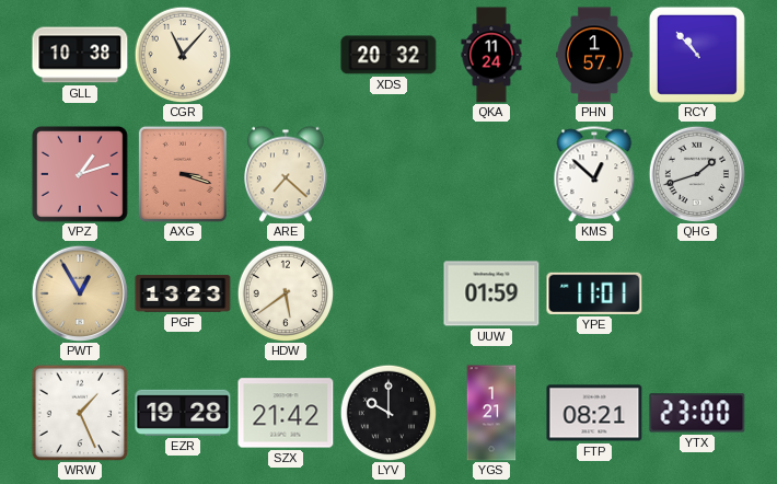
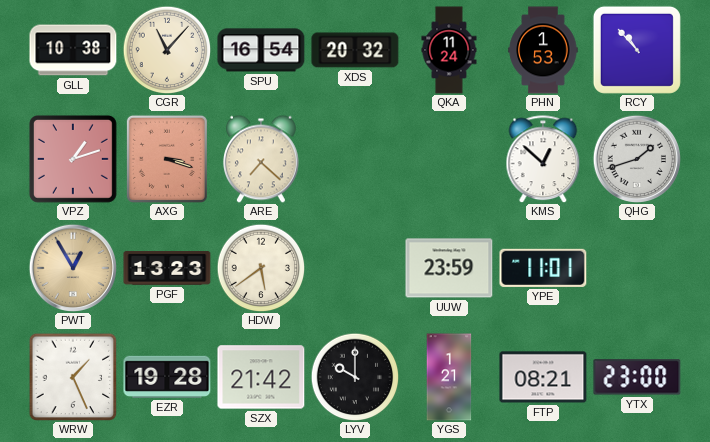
SPU: none -> 16:54
PHN: 1:57 -> 1:53
UUW: 01:59 -> 23:59
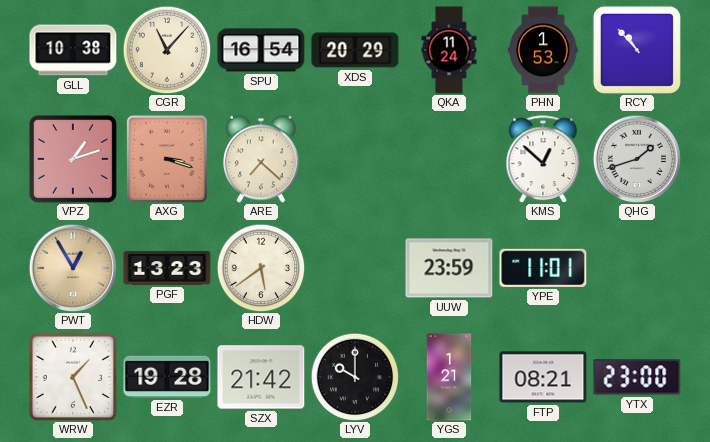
XDS: 20:32 -> 20:29
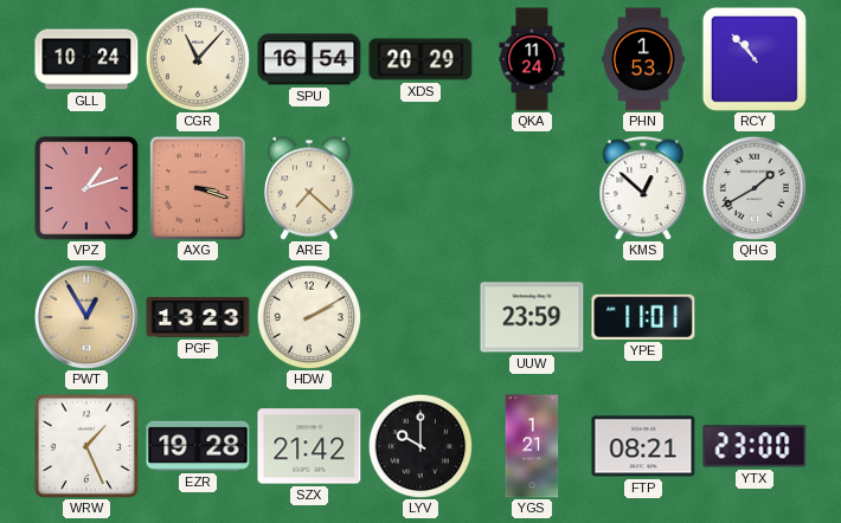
GLL: 10:38 -> 10:24
QHG: 1:42 -> 1:40
HDW: 5:39 -> 2:10
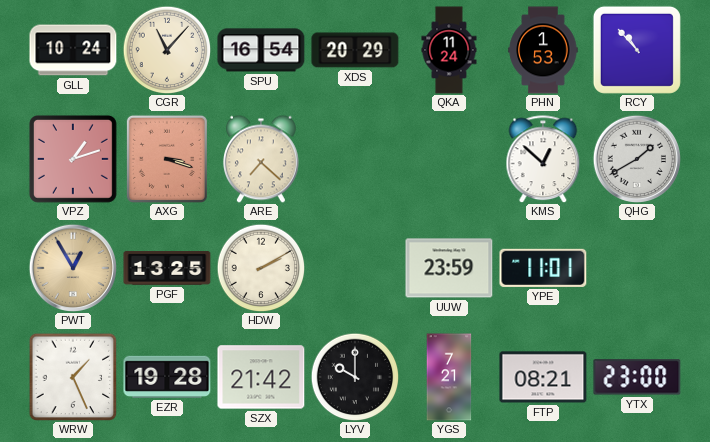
PGF: 13:23 -> 13:25
YGS: 1:21 -> 7:21
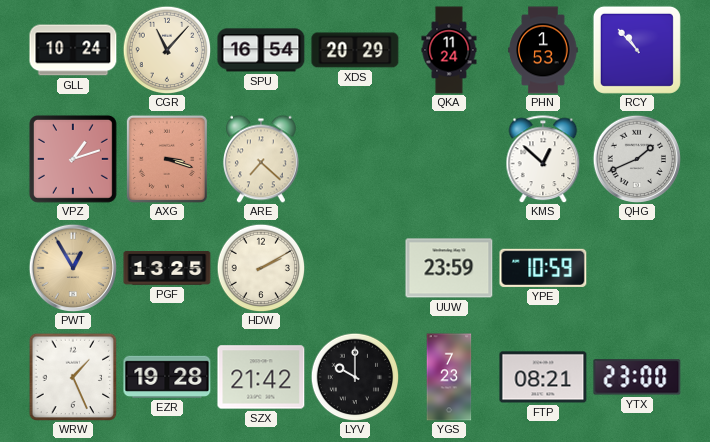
QHG: 1:40 -> 1:41
YPE: 11:01 -> 10:59
YGS: 7:21 -> 7:23
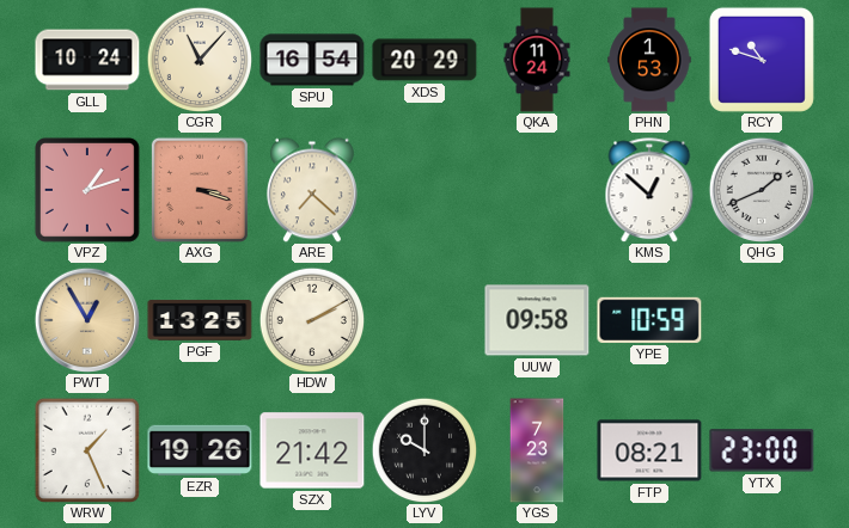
RCY: 10:53 -> 10:48
UUW: 23:59 -> 09:58
EZR: 19:28 -> 19:26
